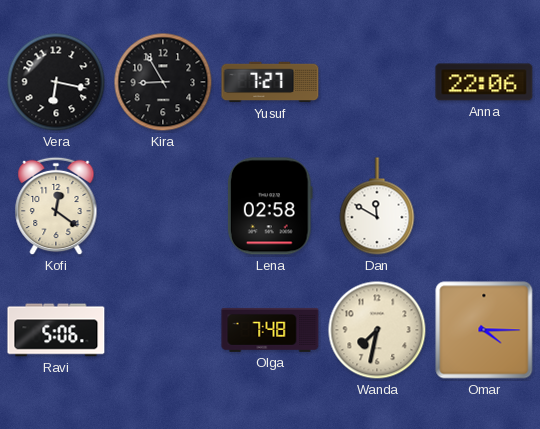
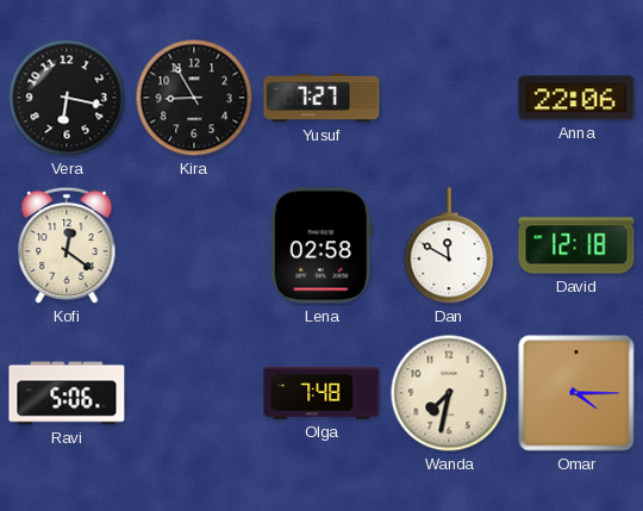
David: none -> 12:18
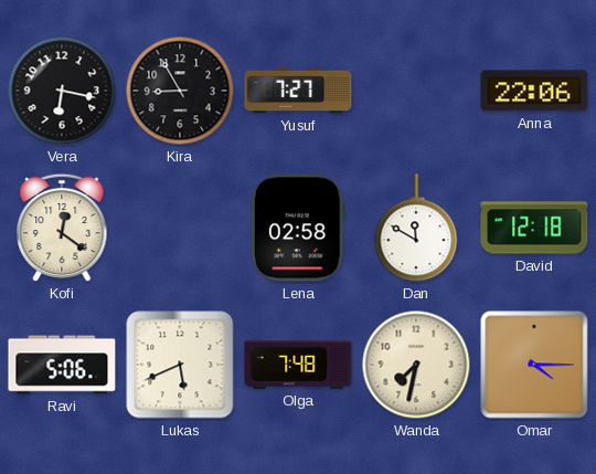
Lukas: none -> 5:41
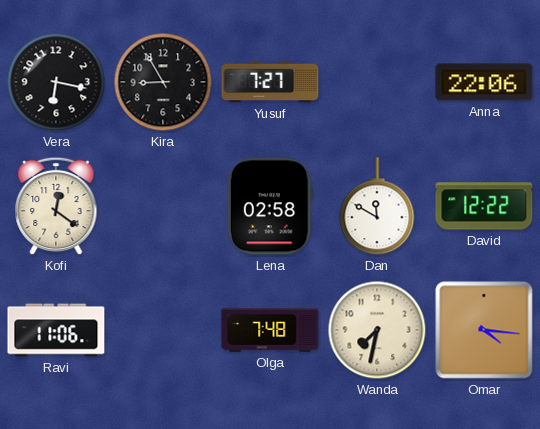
David: 12:18 -> 12:22
Ravi: 5:06 -> 11:06
Lukas: 5:41 -> none
Omar: 4:15 -> 4:16
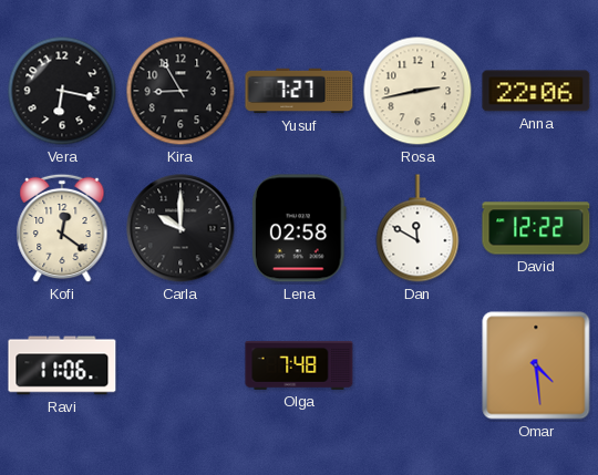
Rosa: none -> 2:43
Carla: none -> 10:00
Wanda: 7:32 -> none
Omar: 4:16 -> 4:29
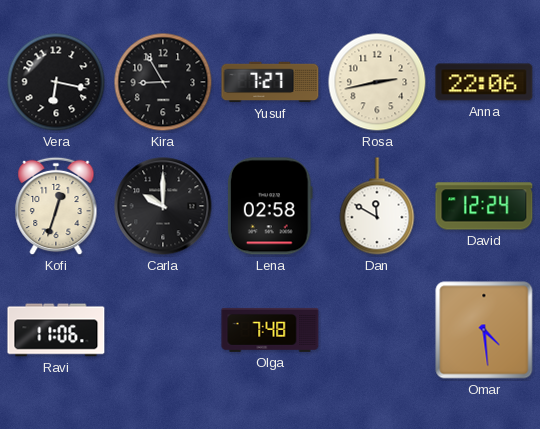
Kofi: 12:21 -> 12:33
David: 12:22 -> 12:24
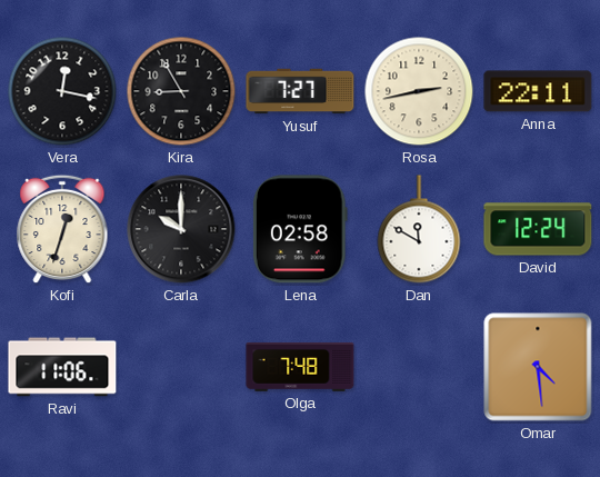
Vera: 6:17 -> 12:17
Anna: 22:06 -> 22:11
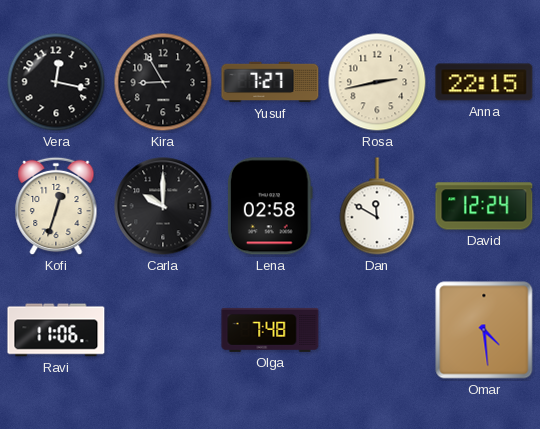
Anna: 22:11 -> 22:15
